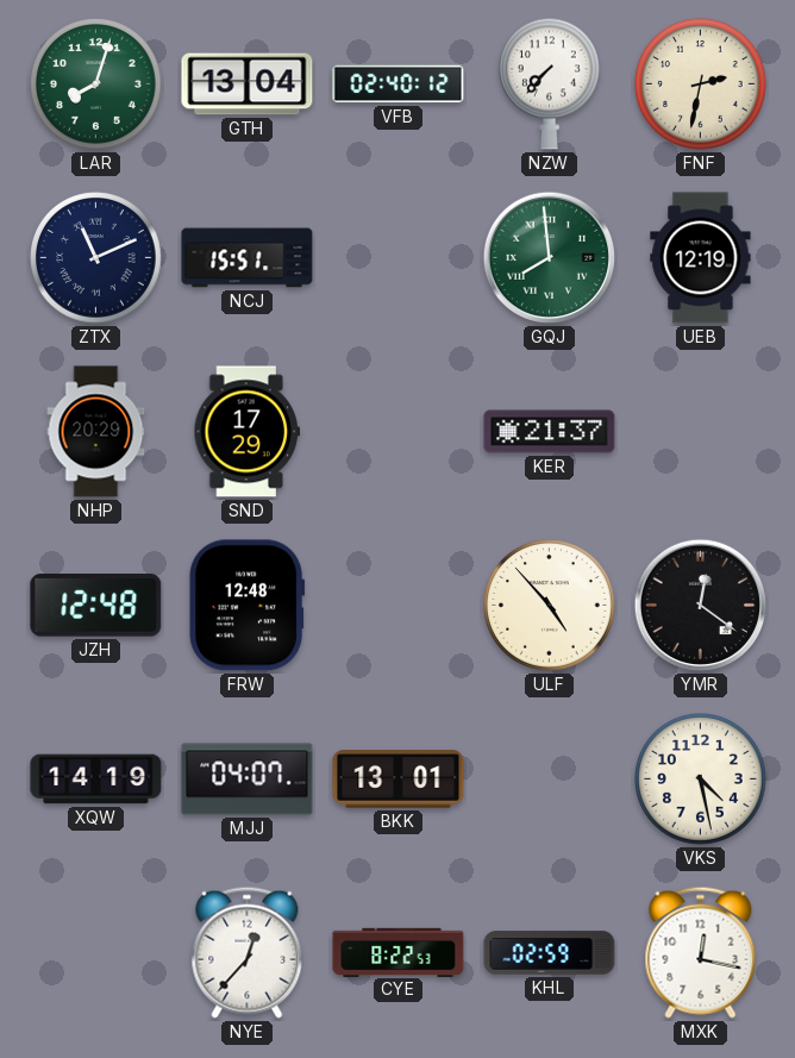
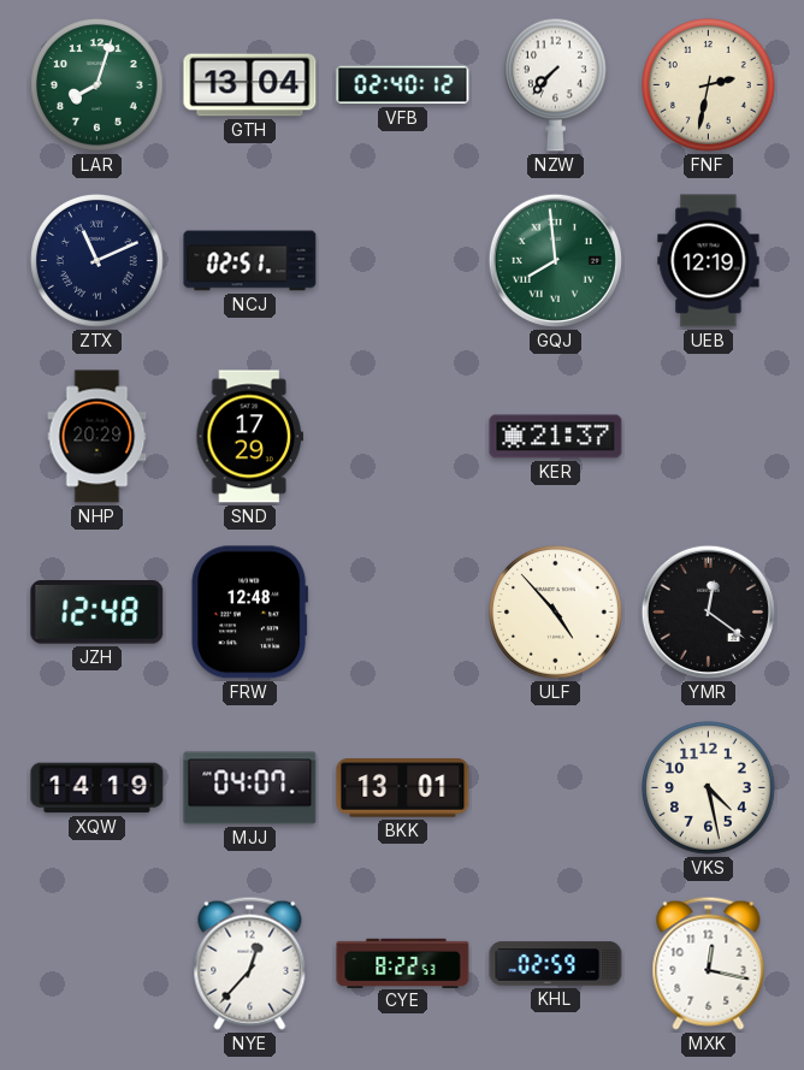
NCJ: 15:51 -> 02:51
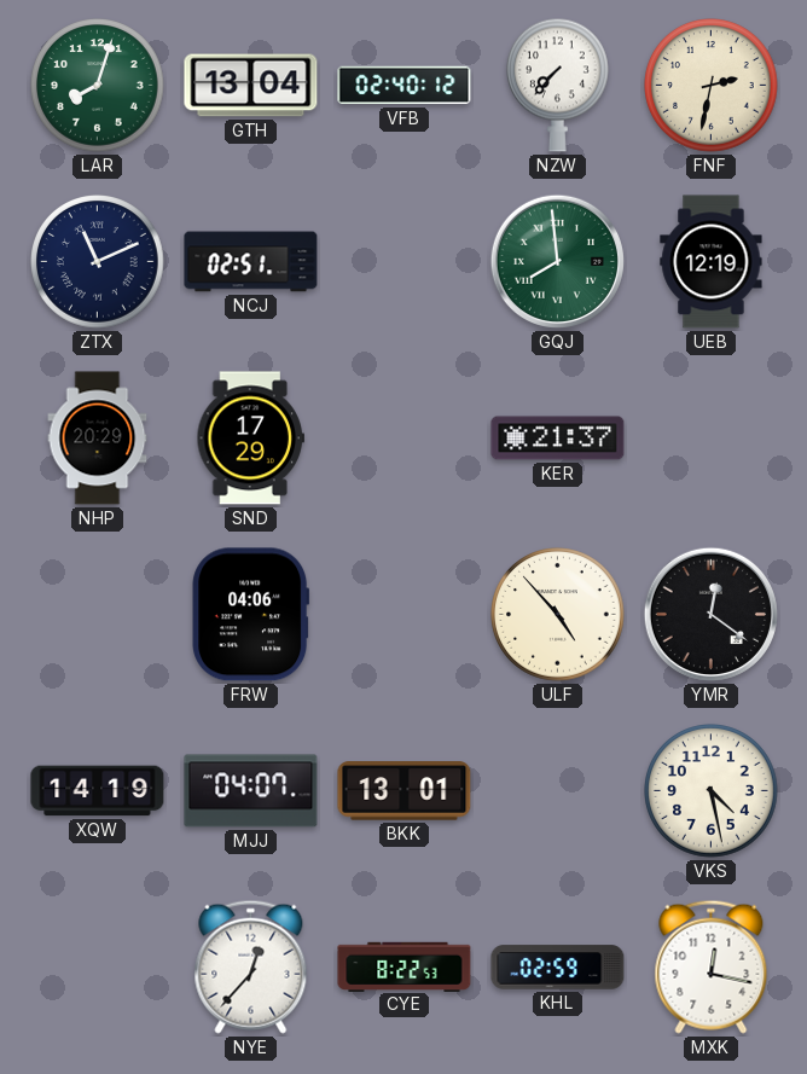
JZH: 12:48 -> none
FRW: 12:48 -> 04:06
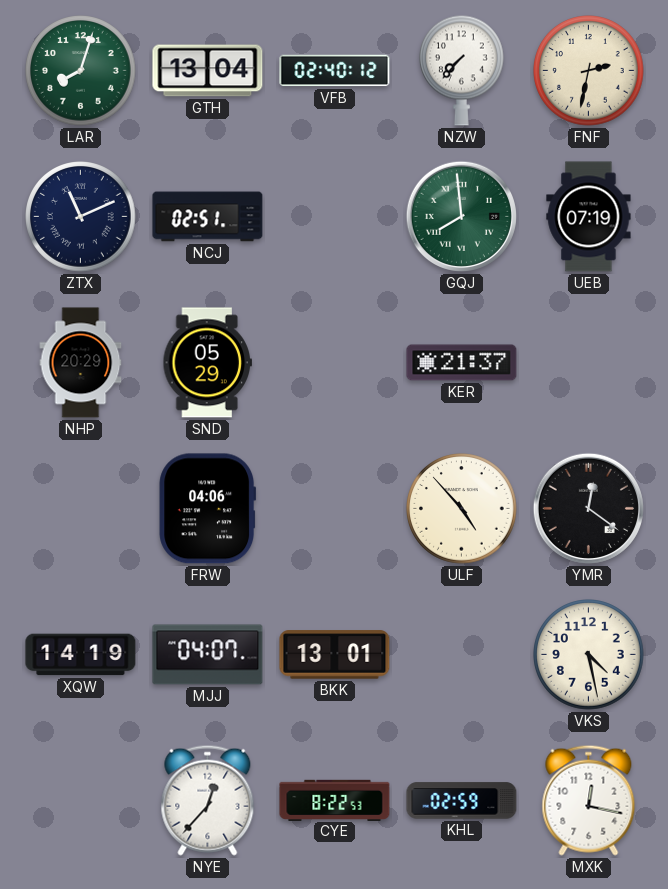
UEB: 12:19 -> 07:19
SND: 17:29 -> 05:29
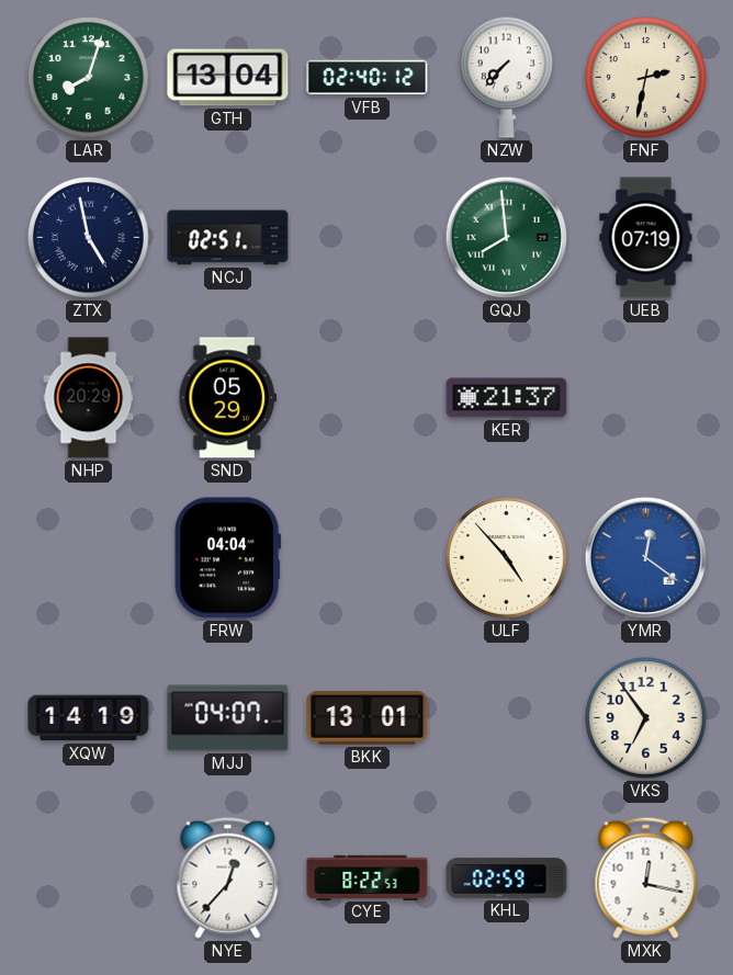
ZTX: 11:11 -> 4:58
FRW: 04:06 -> 04:04
YMR dial: black -> blue
VKS: 4:28 -> 6:54
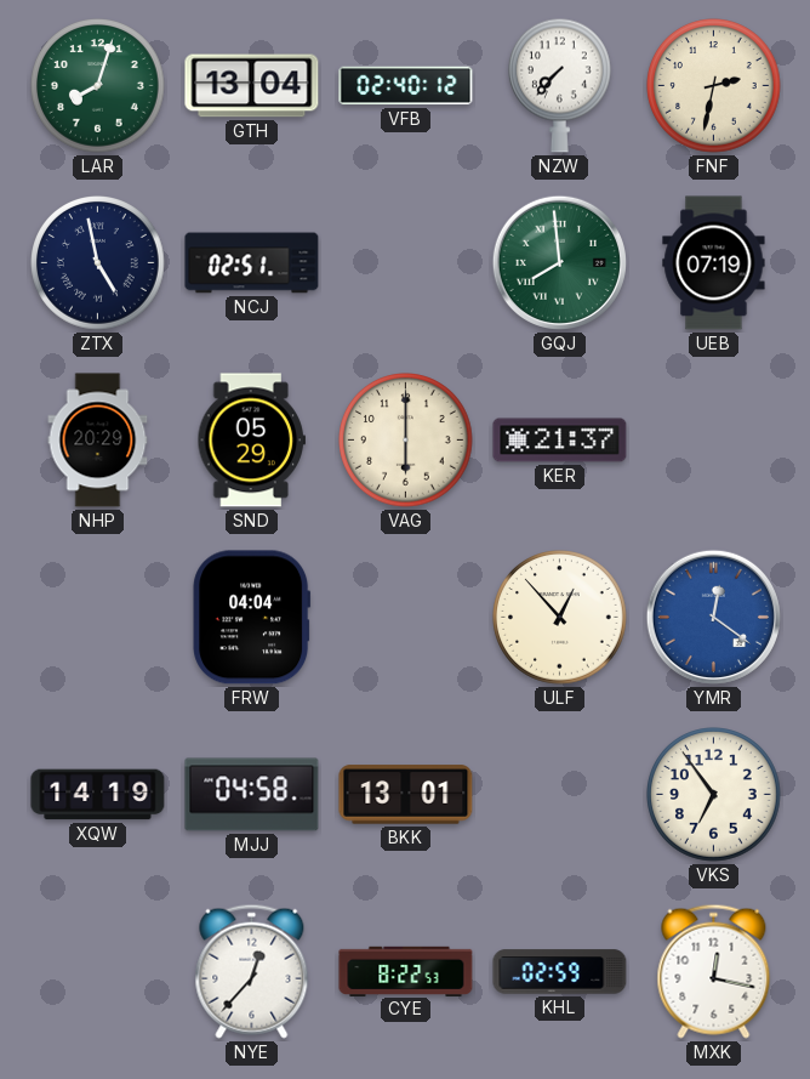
VAG: none -> 6:00
ULF: 4:53 -> 12:53
MJJ: 04:07 -> 04:58
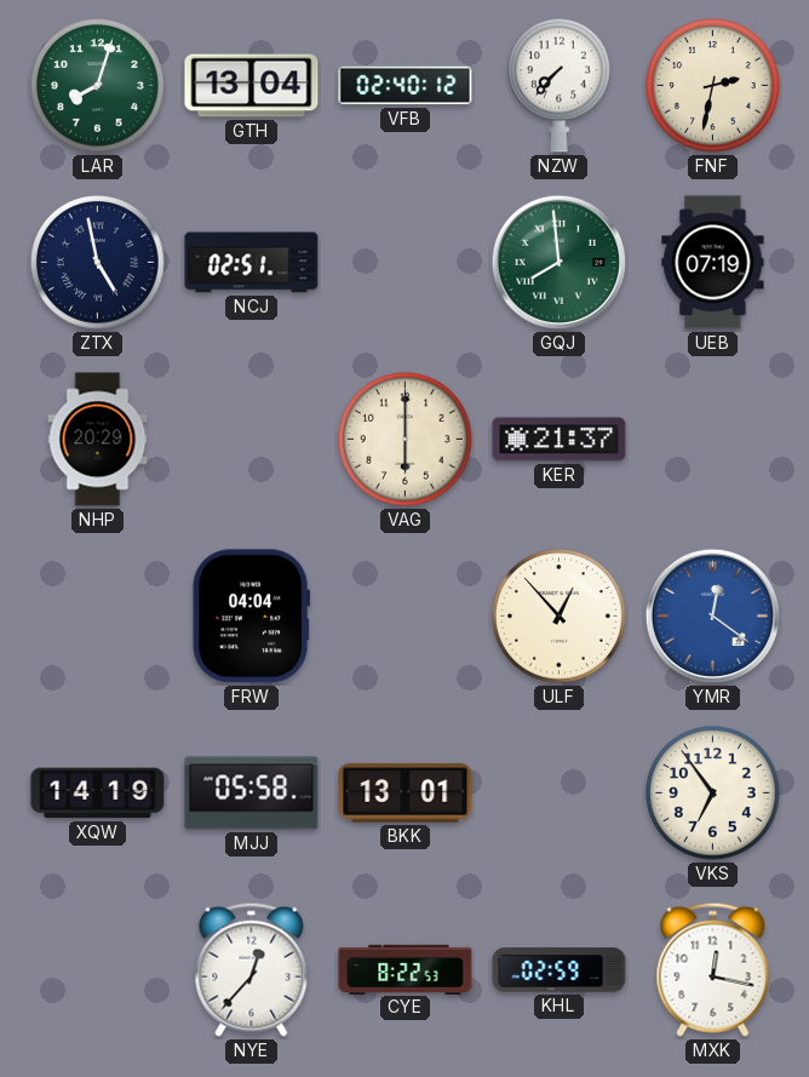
SND: 05:29 -> none
MJJ: 04:58 -> 05:58
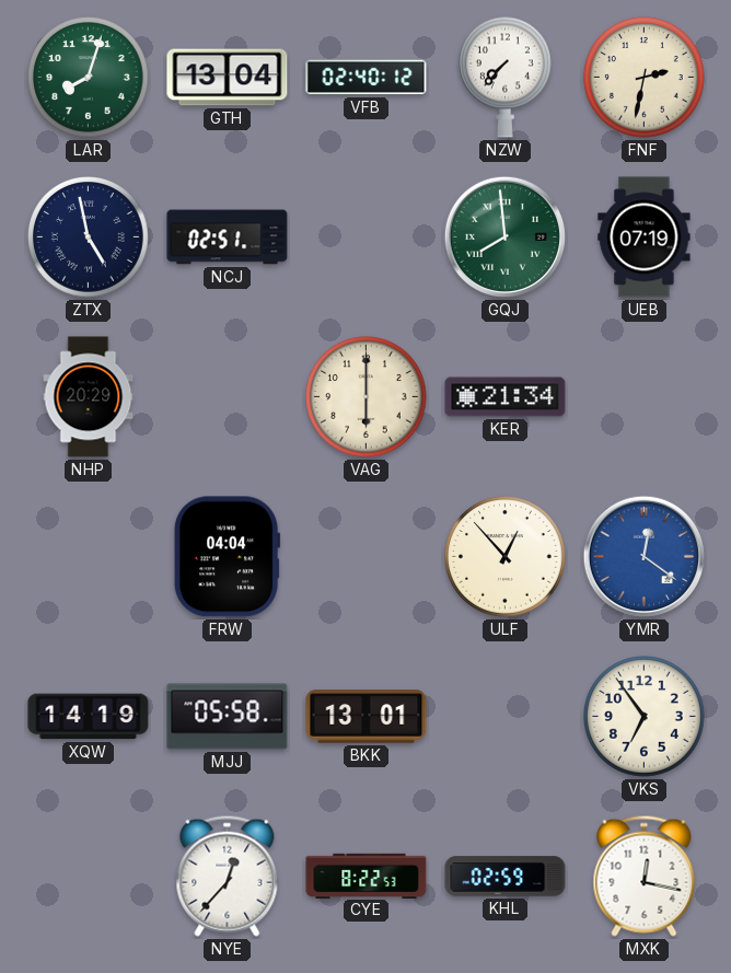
KER: 21:37 -> 21:34
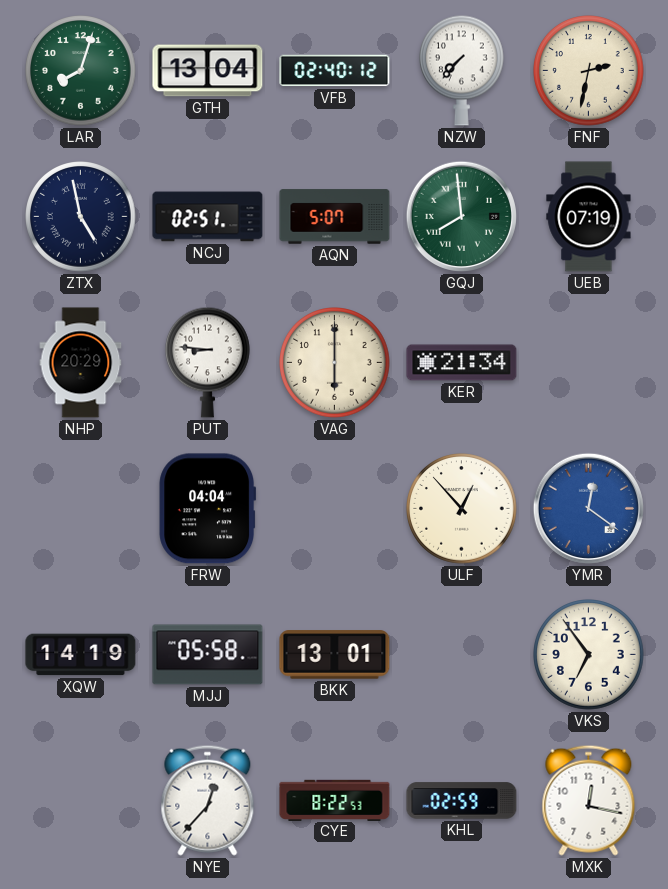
AQN: none -> 5:07
PUT: none -> 8:46
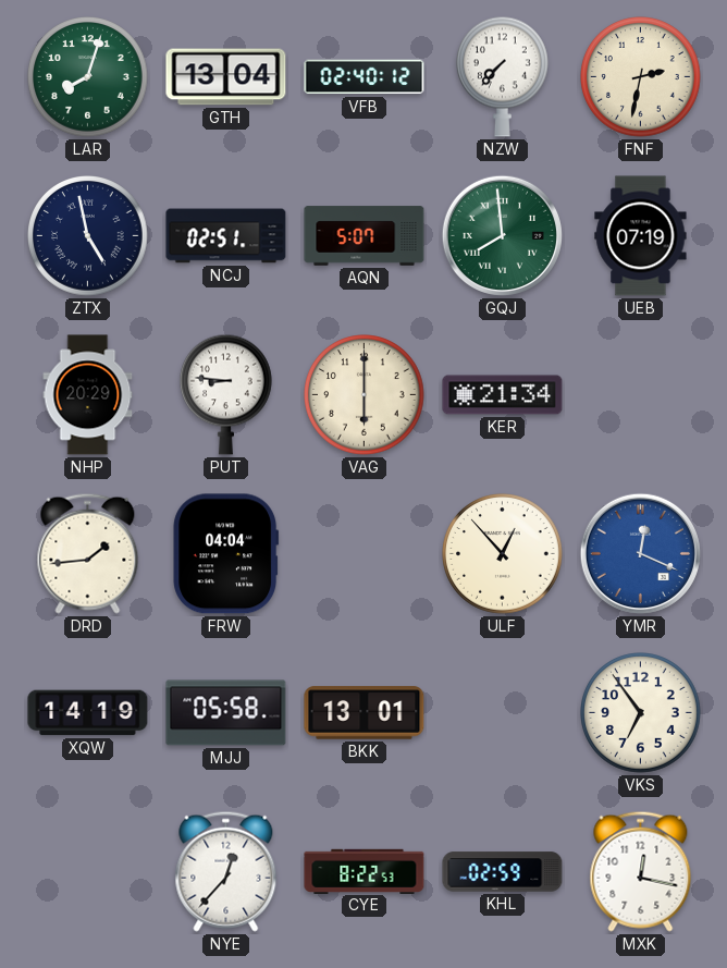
DRD: none -> 1:44
YMR: 12:21 -> 12:19
